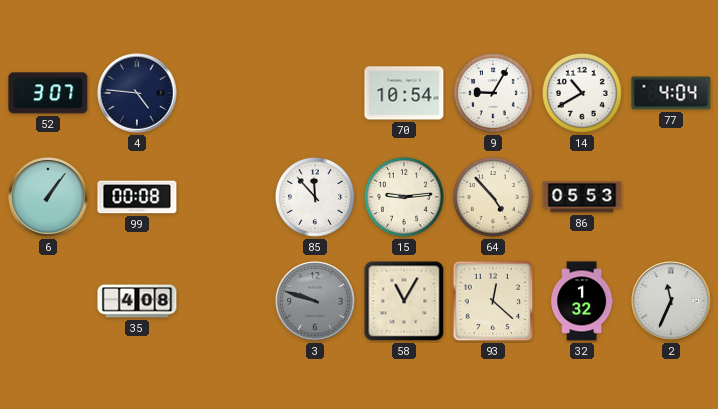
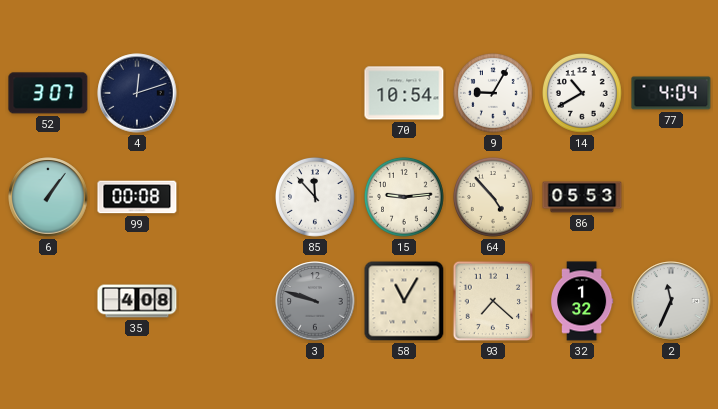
4: 4:46 -> 12:12
93: 12:22 -> 7:22
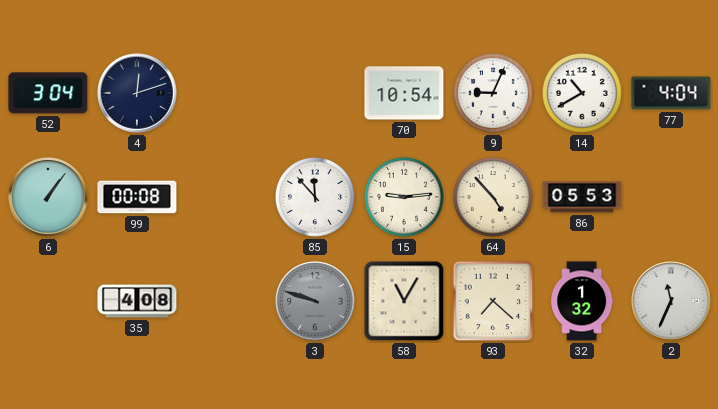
52: 3:07 -> 3:04
9: 9:05 -> 9:04
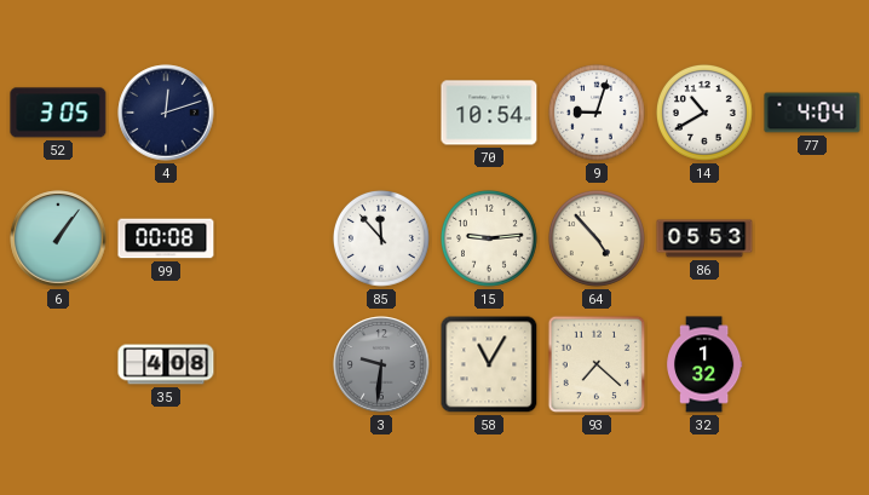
52: 3:04 -> 3:05
9: 9:04 -> 9:03
3: 9:48 -> 9:31
2: 11:34 -> none
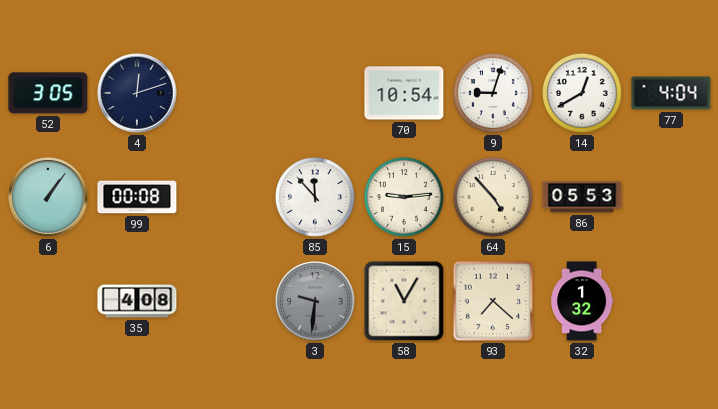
14: 10:40 -> 12:40
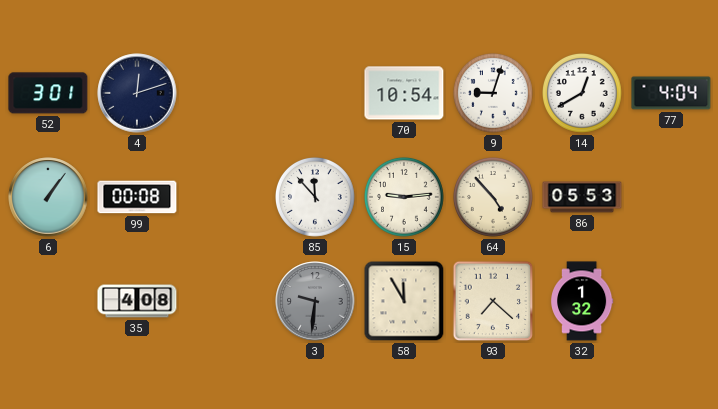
52: 3:05 -> 3:01
58: 11:05 -> 11:55
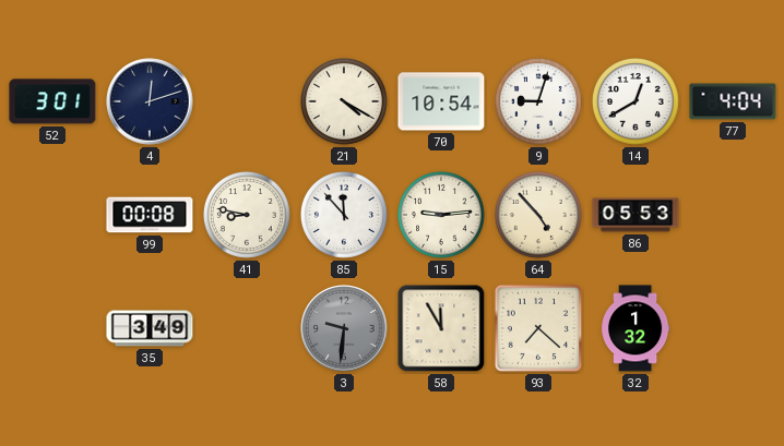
21: none -> 4:20
6: 1:06 -> none
41: none -> 8:47
35: 4:08 -> 3:49
